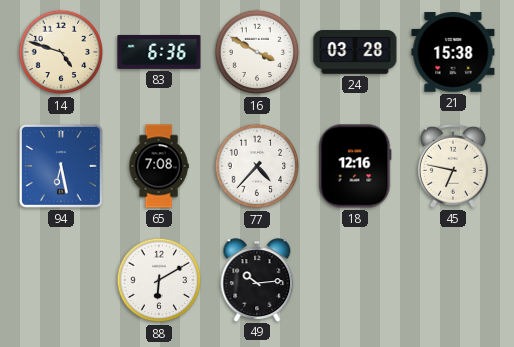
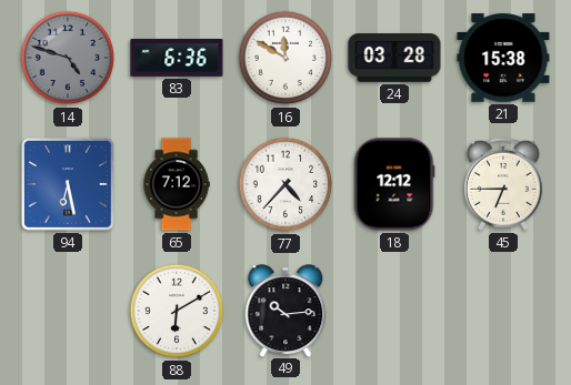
14 dial: cream -> grey
16: 3:50 -> 11:50
65: 7:08 -> 7:12
18: 12:16 -> 12:12
45: 6:47 -> 6:45
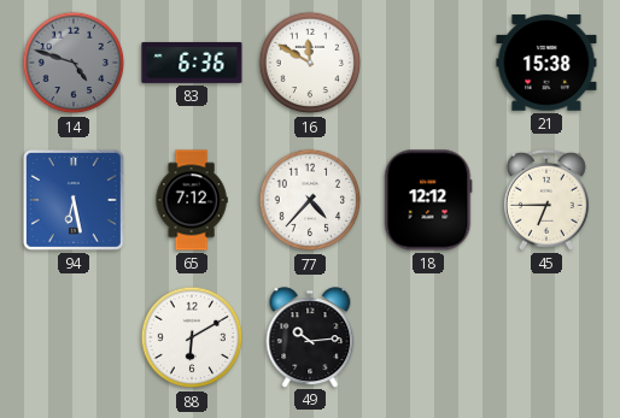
24: 03:28 -> none
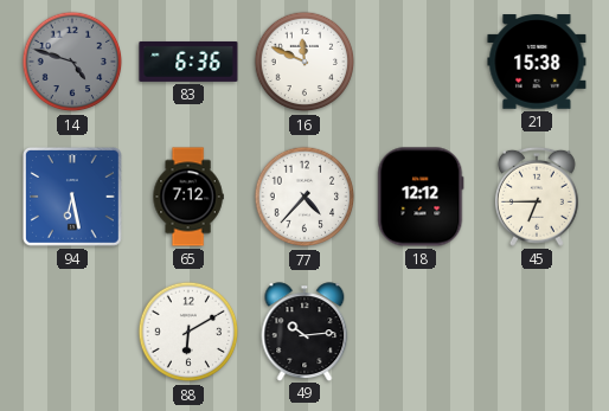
16: 11:50 -> 11:49
